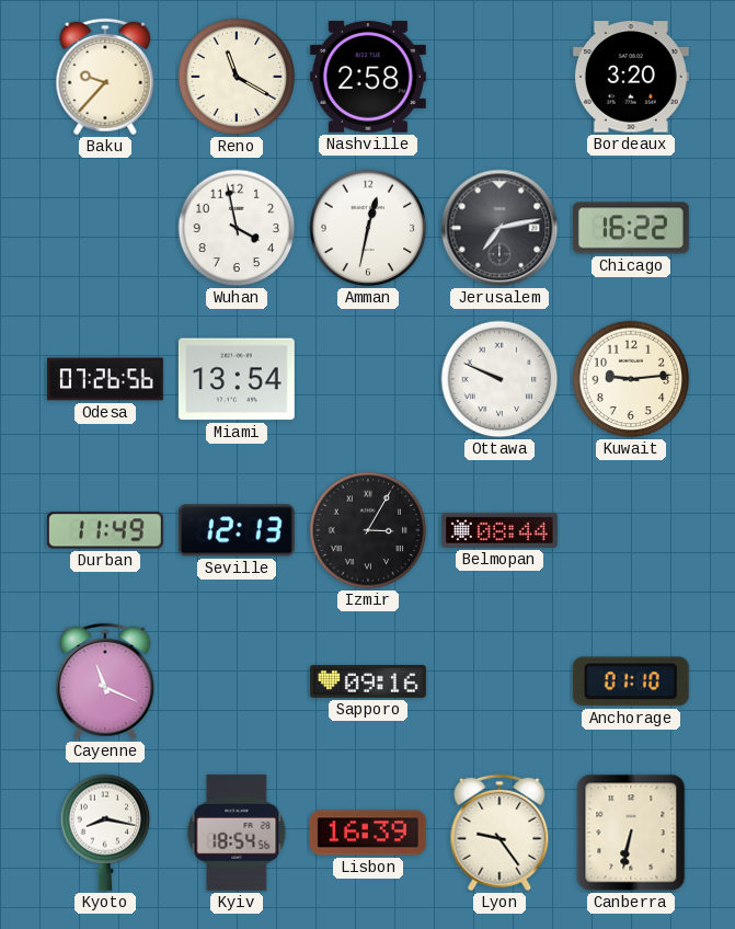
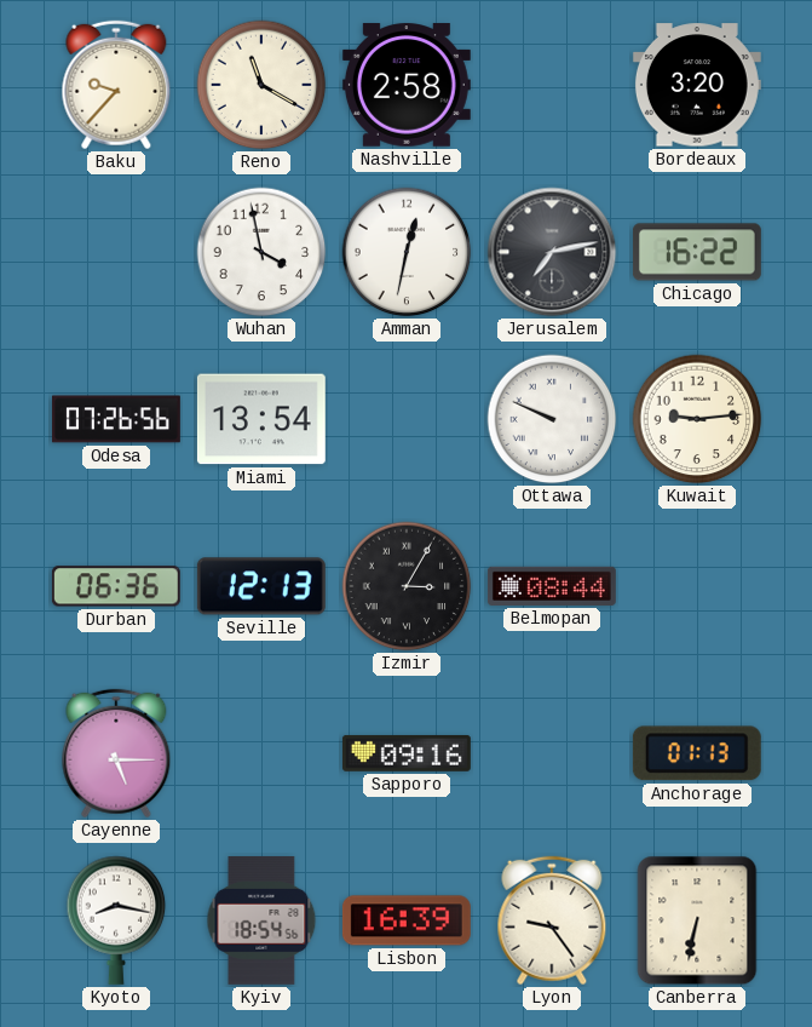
Durban: 11:49 -> 06:36
Cayenne: 11:19 -> 5:15
Anchorage: 01:10 -> 01:13
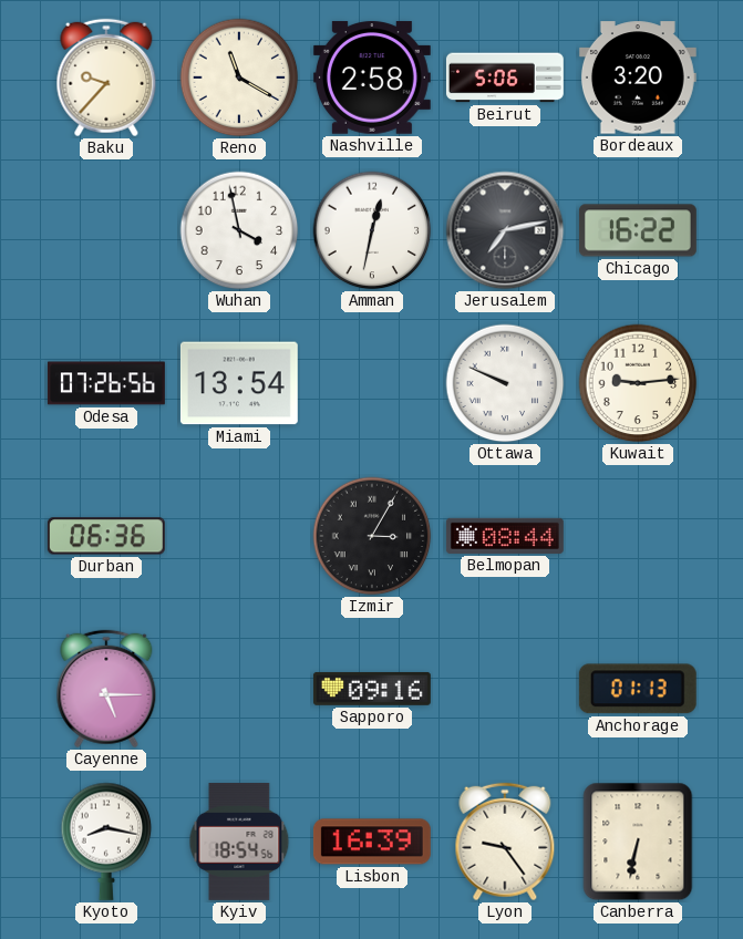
Beirut: none -> 5:06
Seville: 12:13 -> none
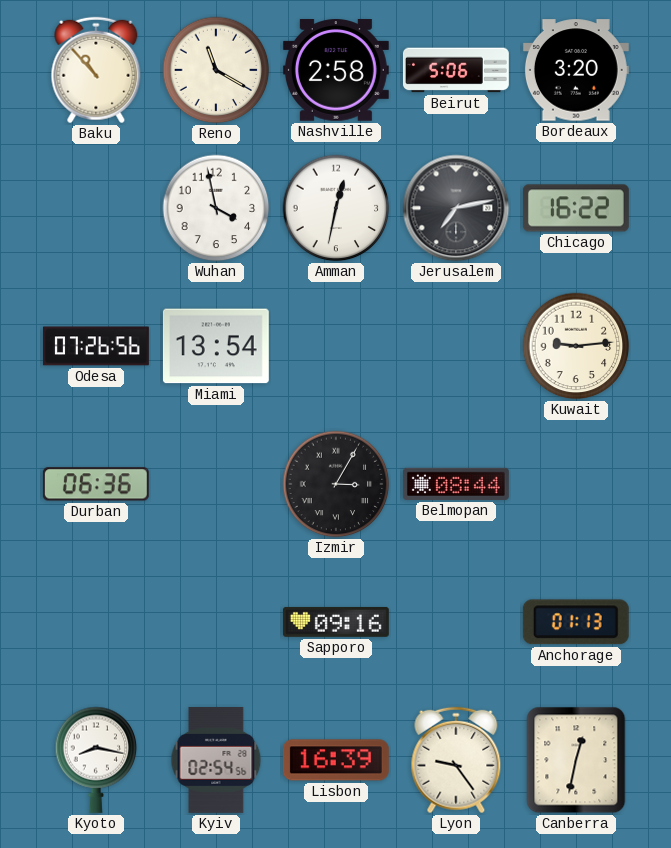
Baku: 9:37 -> 10:53
Ottawa: 9:49 -> none
Cayenne: 5:15 -> none
Kyiv: 18:54 -> 02:54
Canberra: 6:32 -> 12:32
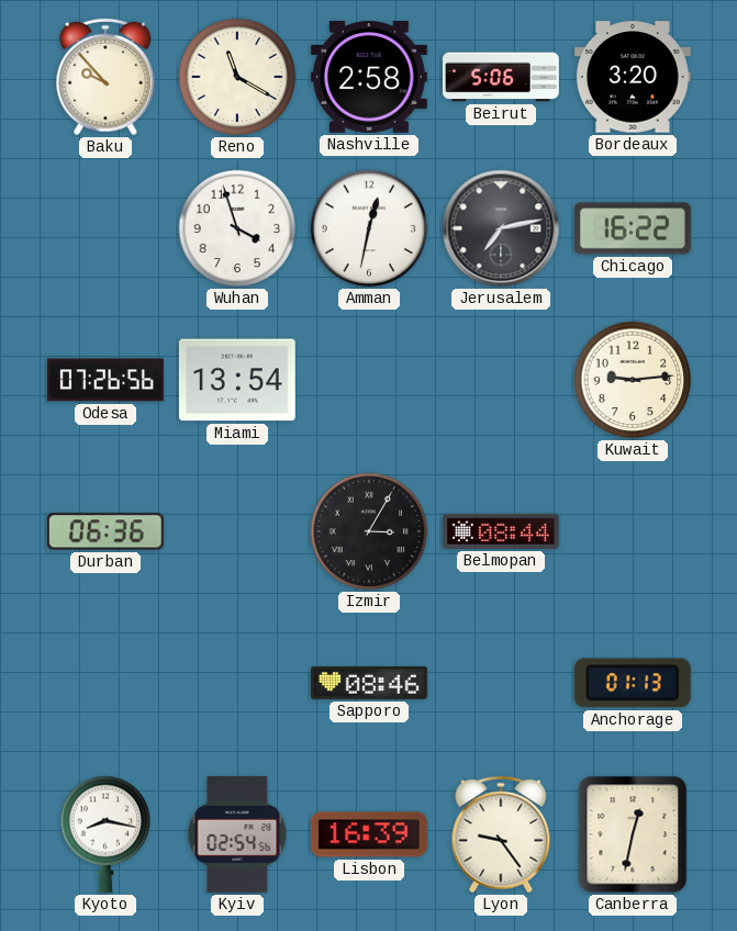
Baku: 10:53 -> 9:53
Wuhan: 3:58 -> 3:57
Sapporo: 09:16 -> 08:46
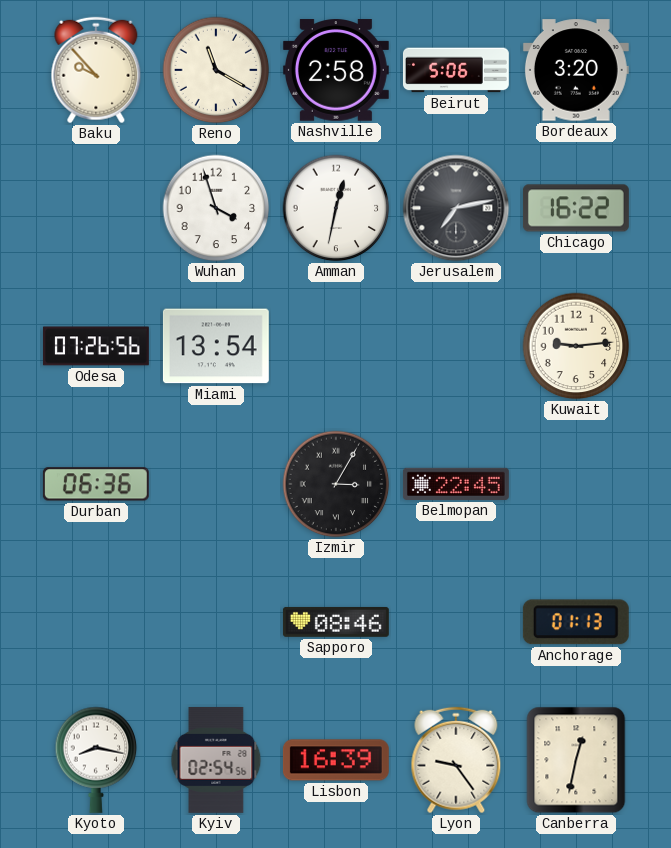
Belmopan: 08:44 -> 22:45
